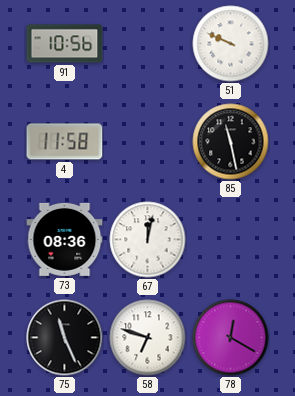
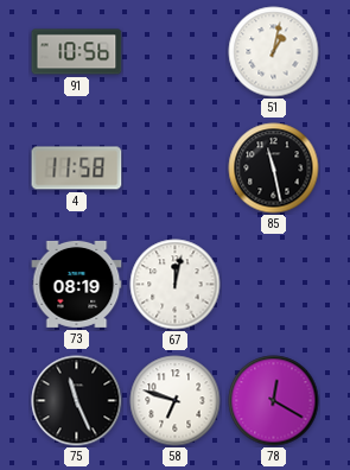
51: 9:49 -> 1:02
73: 08:36 -> 08:19
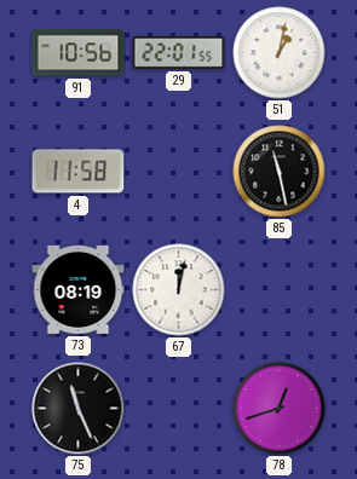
29: none -> 22:01
58: 6:48 -> none
78: 12:20 -> 12:42
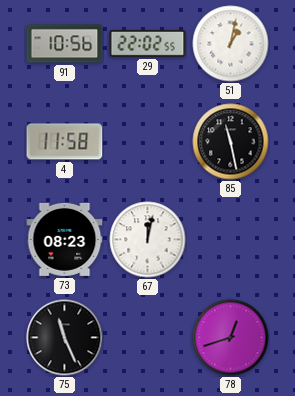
29: 22:01 -> 22:02
73: 08:19 -> 08:23
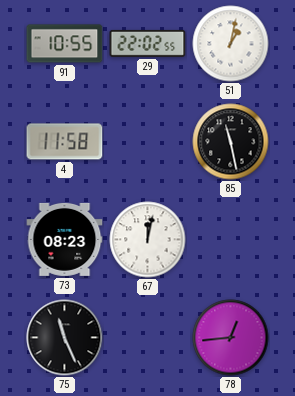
91: 10:56 -> 10:55
78: 12:42 -> 12:44
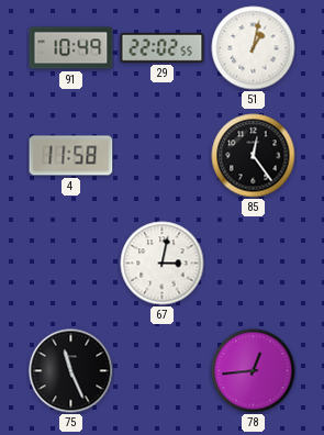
91: 10:55 -> 10:49
85: 11:28 -> 12:24
73: 08:23 -> none
67: 12:02 -> 3:02
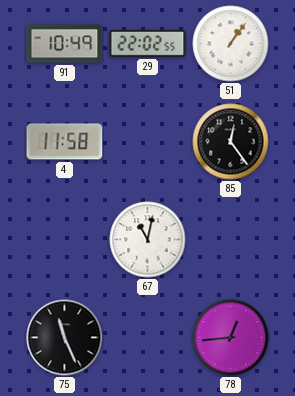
51: 1:02 -> 1:06
67: 3:02 -> 11:02
